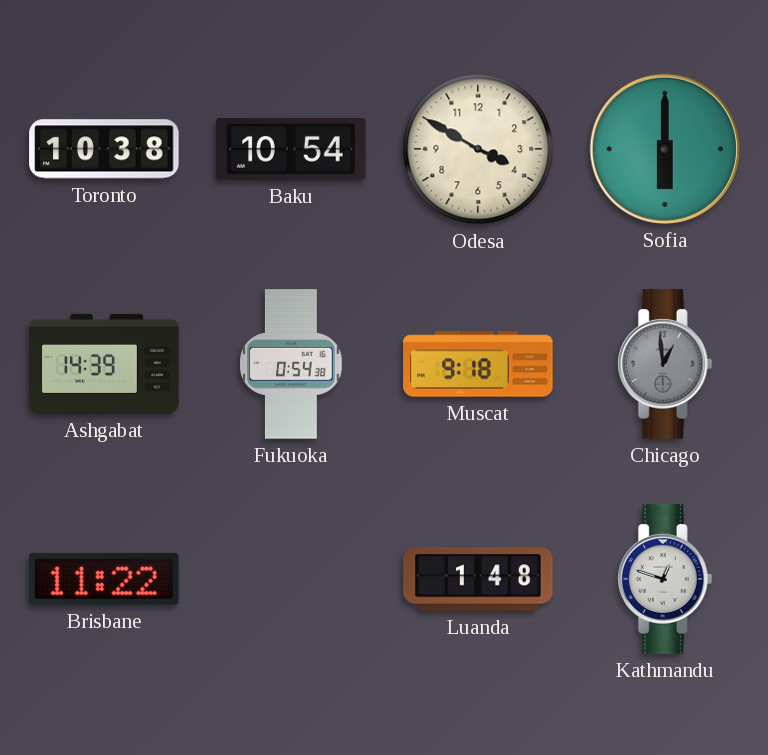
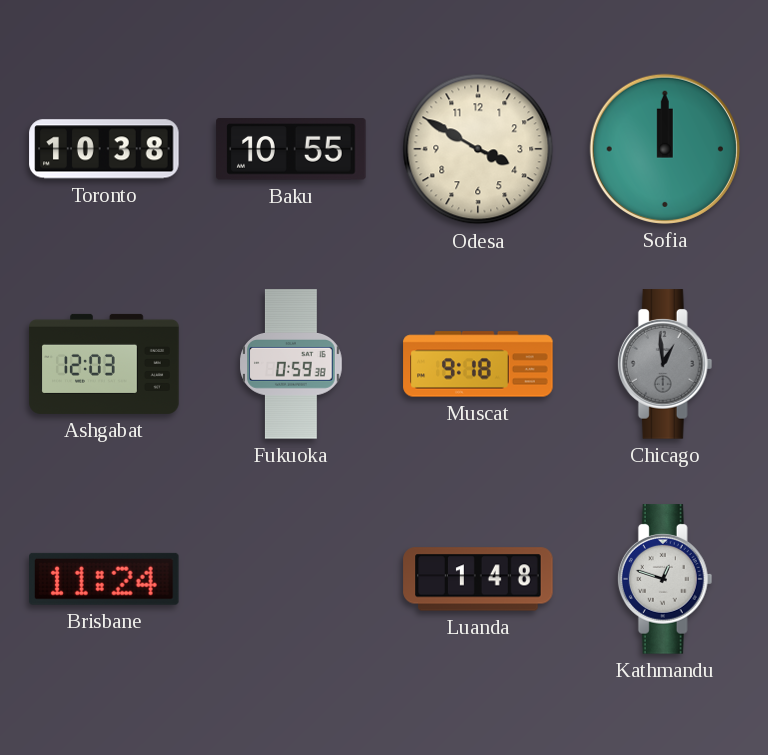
Baku: 10:54 -> 10:55
Sofia: 6:00 -> 12:00
Ashgabat: 14:39 -> 12:03
Fukuoka: 0:54 -> 0:59
Brisbane: 11:22 -> 11:24
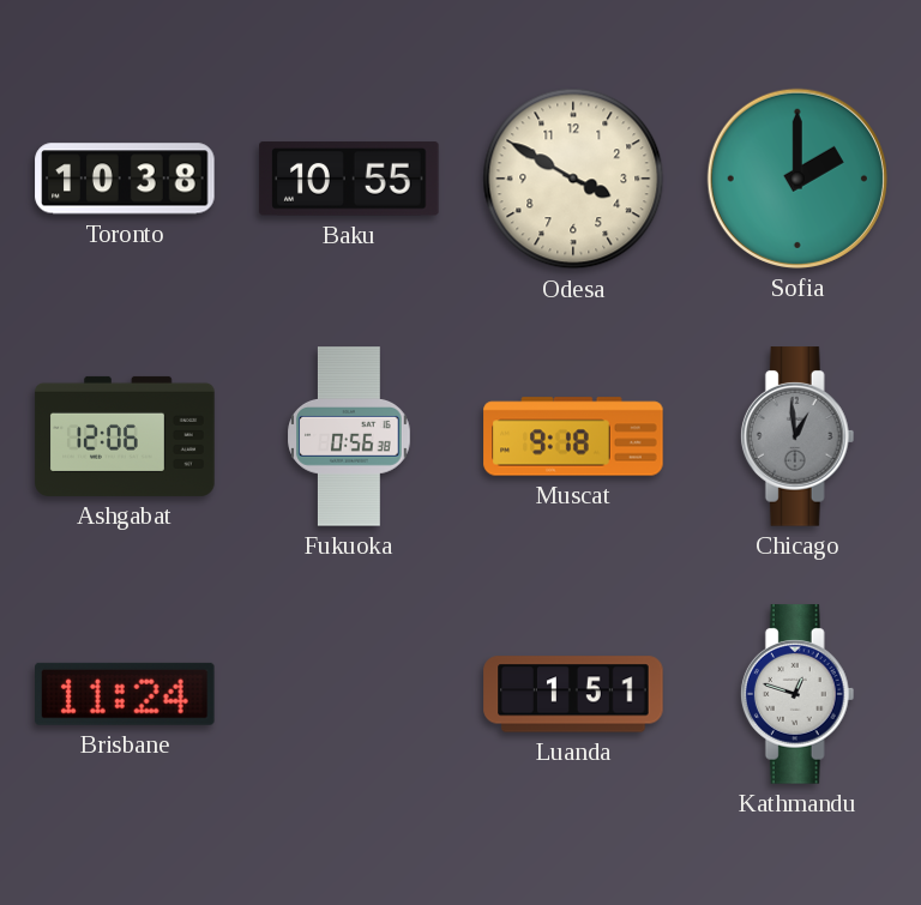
Sofia: 12:00 -> 2:00
Ashgabat: 12:03 -> 12:06
Fukuoka: 0:59 -> 0:56
Luanda: 1:48 -> 1:51
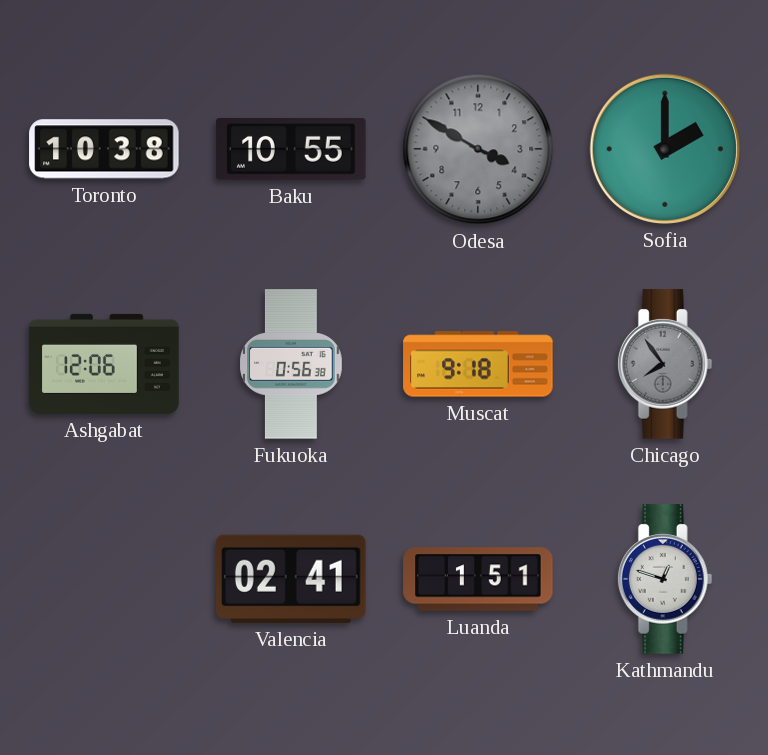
Odesa dial: cream -> grey
Chicago: 12:59 -> 7:54
Brisbane: 11:24 -> none
Valencia: none -> 02:41
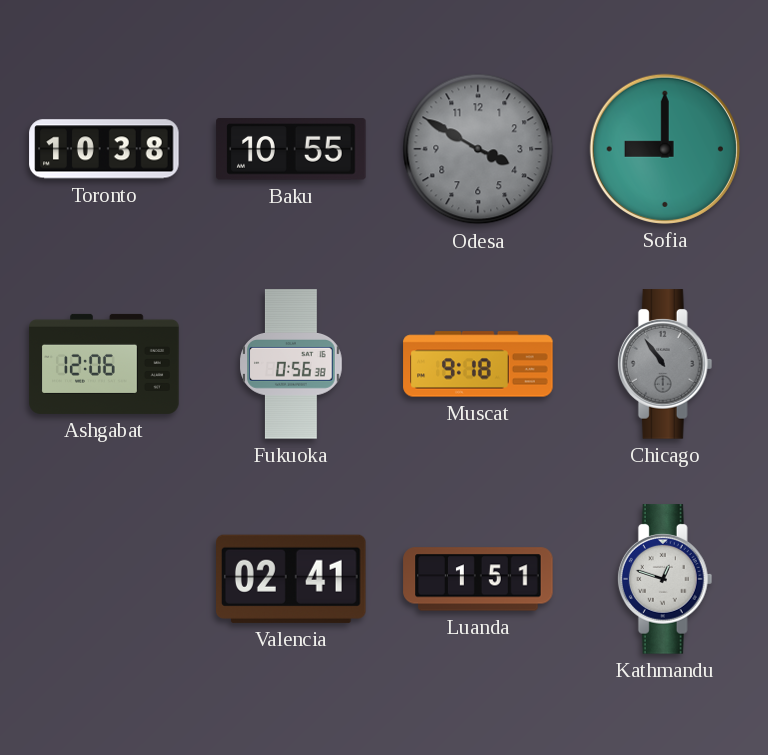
Sofia: 2:00 -> 9:00
Chicago: 7:54 -> 10:54
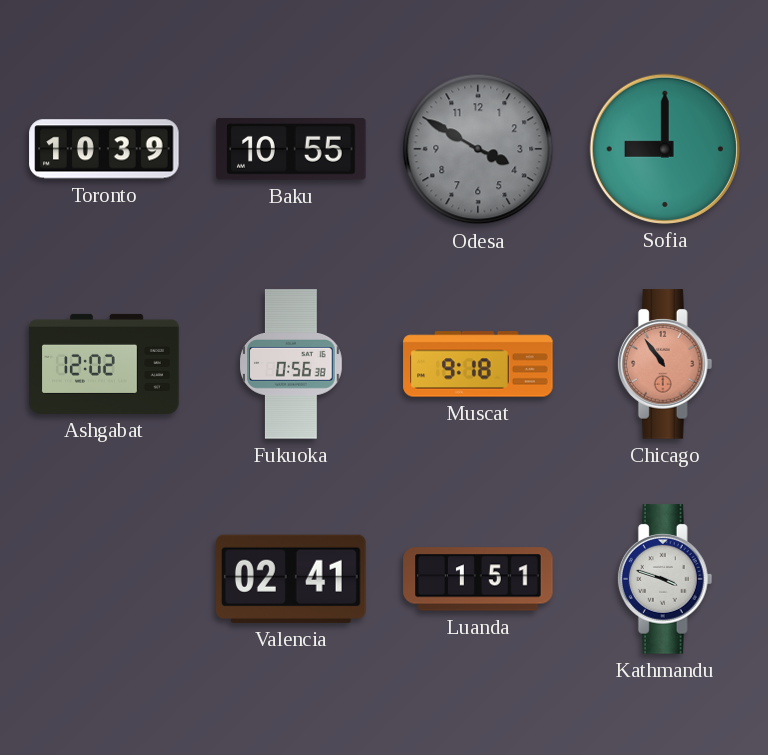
Toronto: 10:38 -> 10:39
Ashgabat: 12:06 -> 12:02
Chicago dial: grey -> salmon
Kathmandu: 12:48 -> 3:48
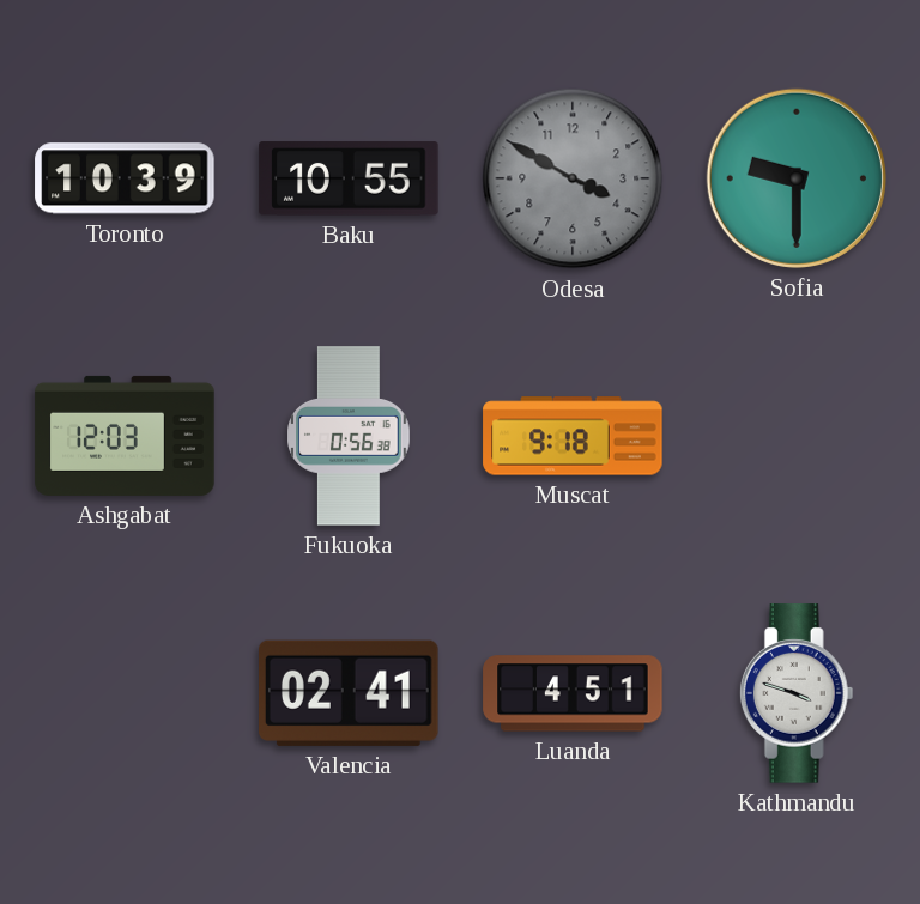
Sofia: 9:00 -> 9:30
Ashgabat: 12:02 -> 12:03
Chicago: 10:54 -> none
Luanda: 1:51 -> 4:51
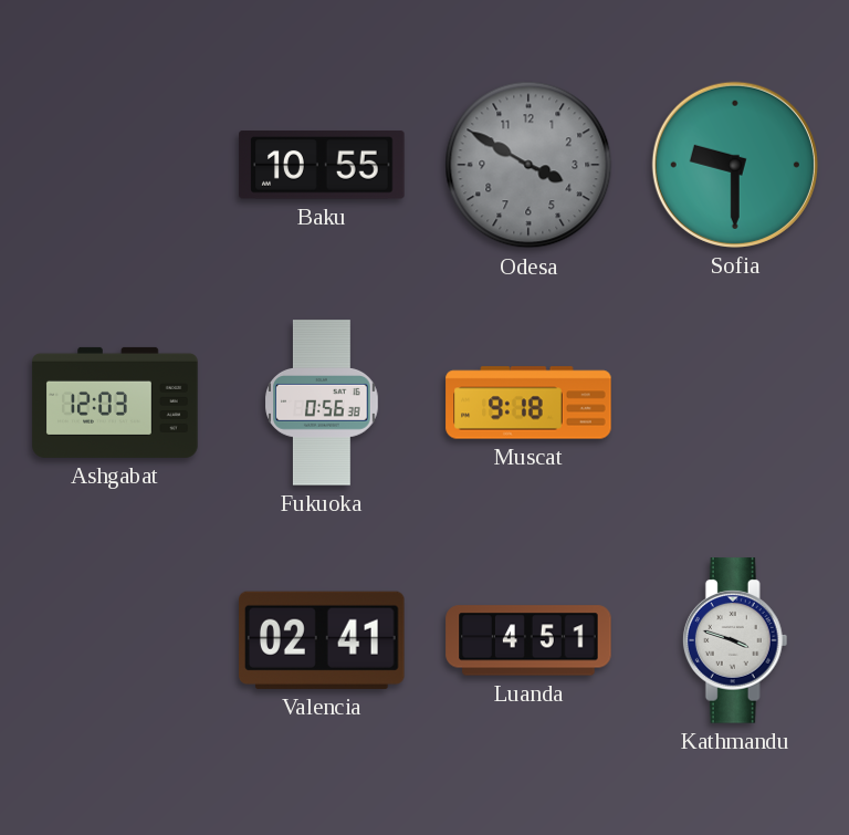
Toronto: 10:39 -> none
